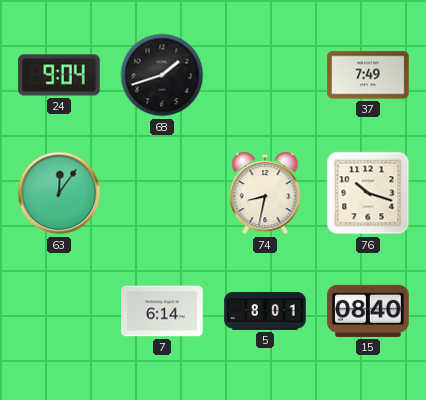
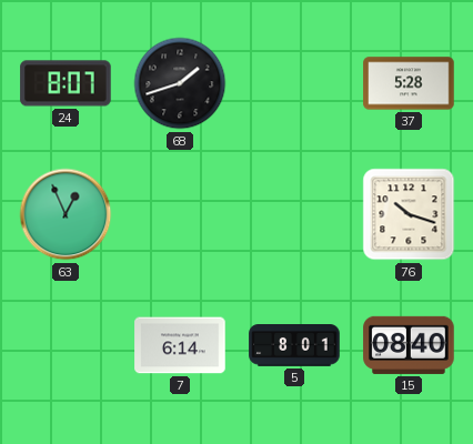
24: 9:04 -> 8:07
37: 7:49 -> 5:28
63: 12:06 -> 12:56
74: 8:32 -> none
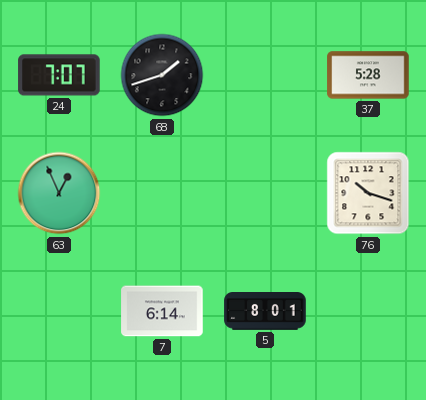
24: 8:07 -> 7:07
15: 08:40 -> none
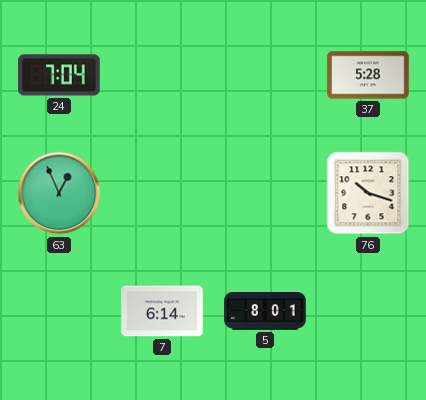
24: 7:07 -> 7:04
68: 1:42 -> none
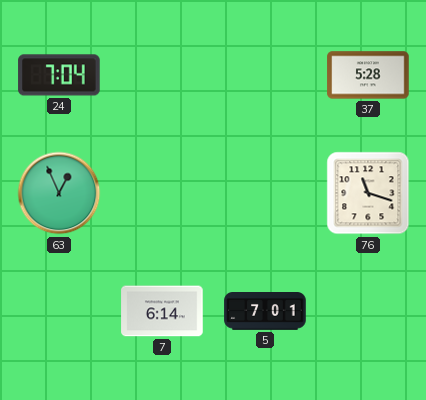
76: 10:18 -> 11:18
5: 8:01 -> 7:01
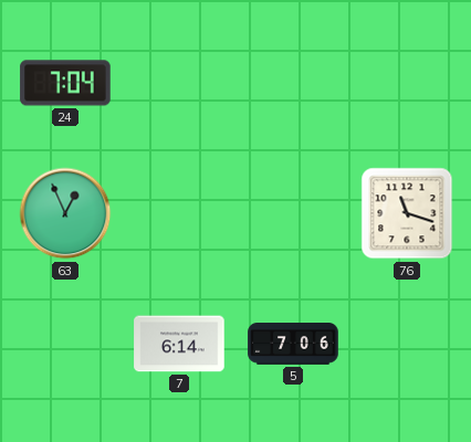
37: 5:28 -> none
5: 7:01 -> 7:06
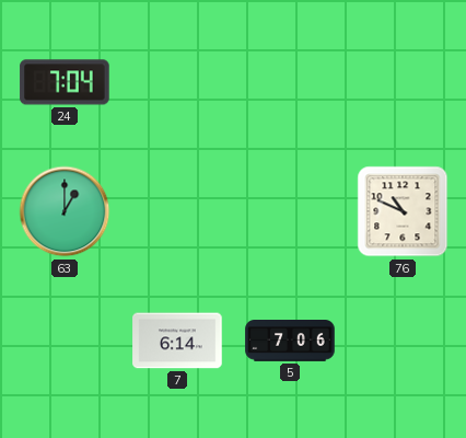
63: 12:56 -> 1:00
76: 11:18 -> 10:49
